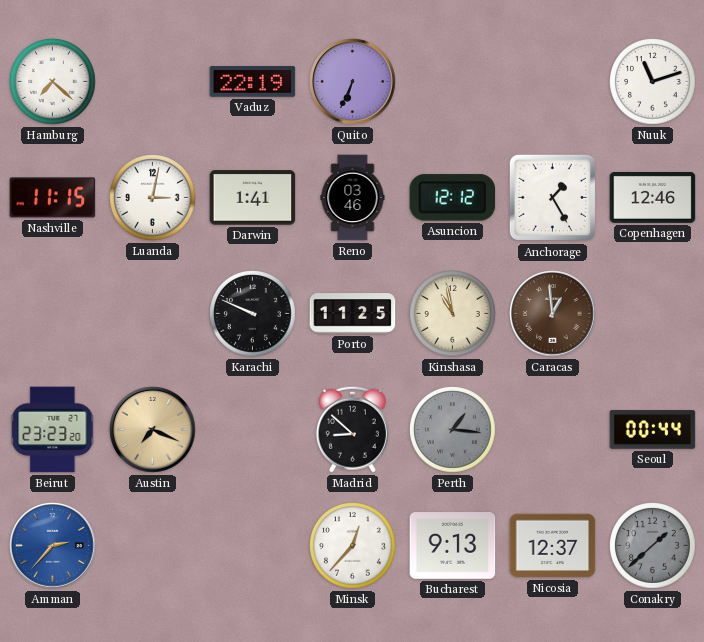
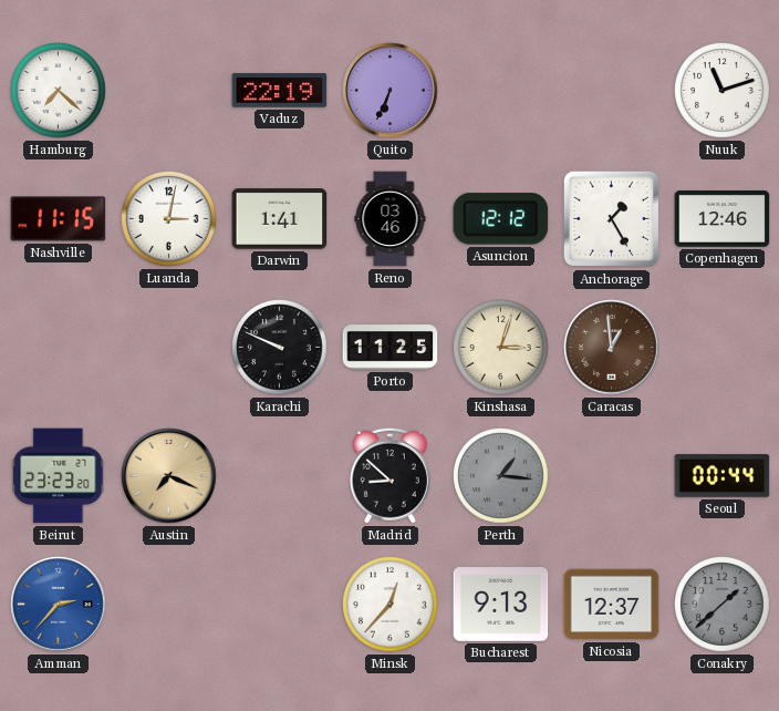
Kinshasa: 10:58 -> 3:03
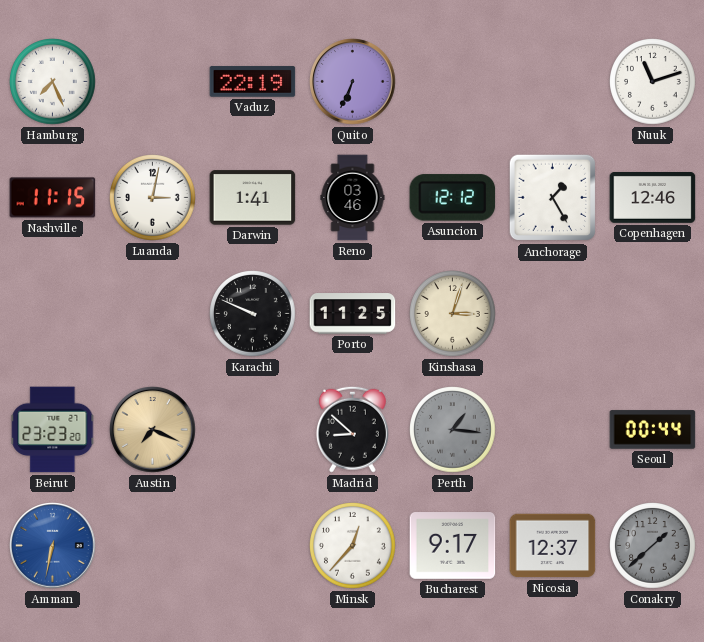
Hamburg: 7:22 -> 7:26
Caracas: 12:59 -> none
Amman: 2:37 -> 6:32
Bucharest: 9:13 -> 9:17
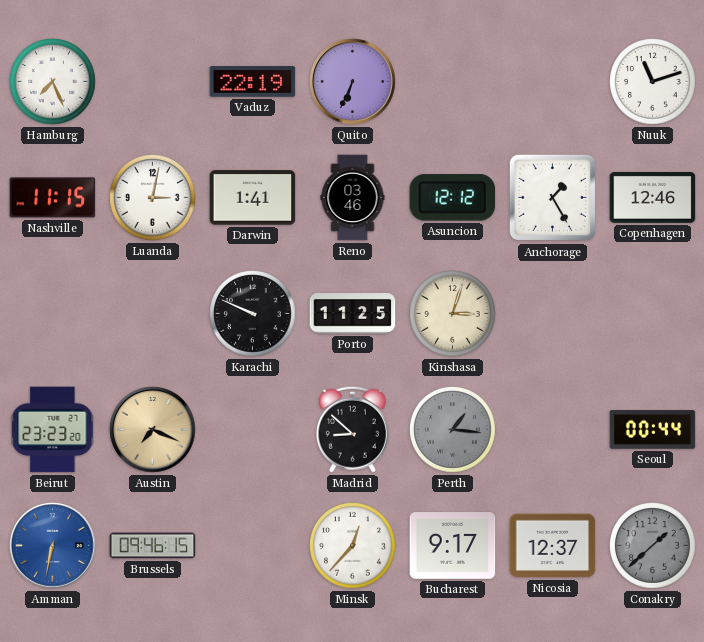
Brussels: none -> 09:46
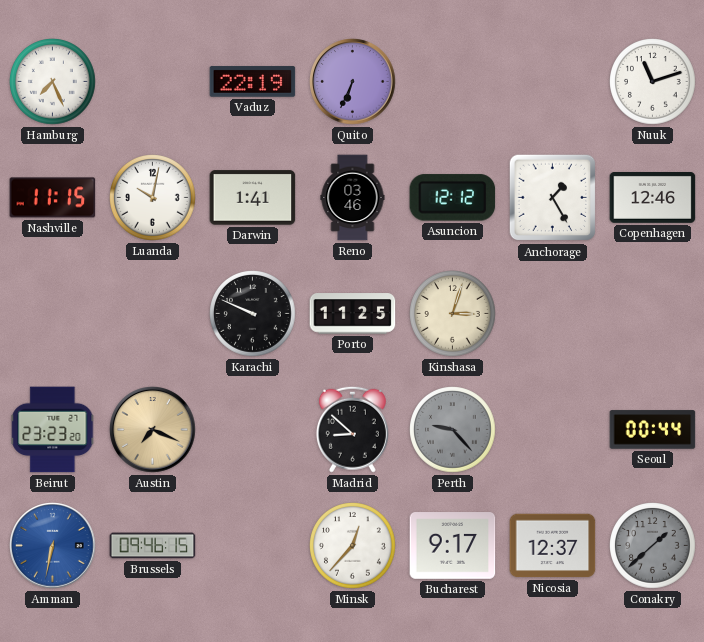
Luanda: 3:02 -> 10:02
Perth: 1:16 -> 9:23
